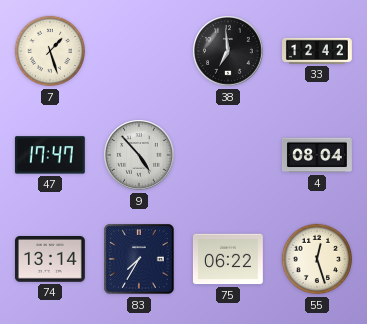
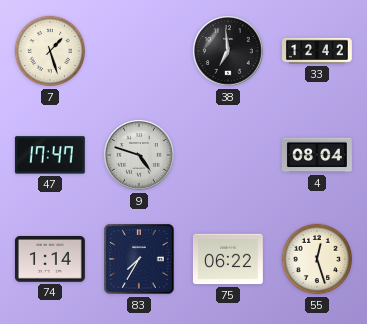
9: 4:53 -> 4:48
74: 13:14 -> 1:14
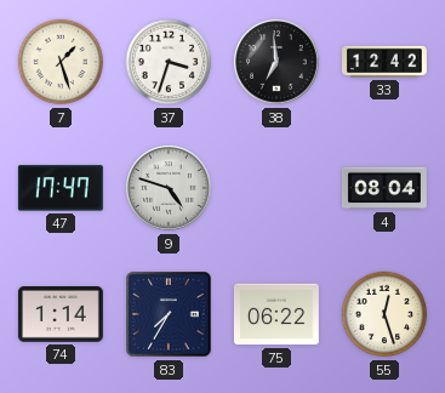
37: none -> 3:33
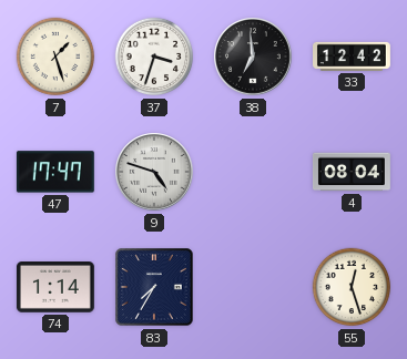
75: 06:22 -> none
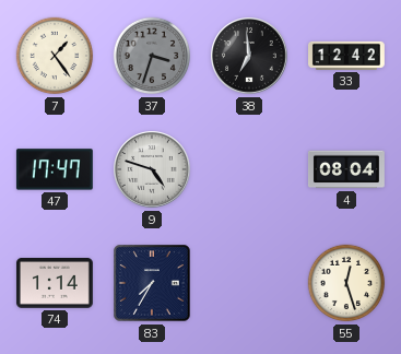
7: 1:27 -> 1:24
37 dial: white -> grey
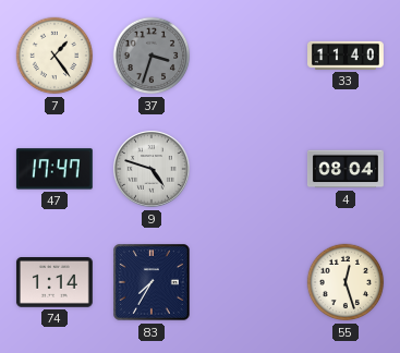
38: 6:59 -> none
33: 12:42 -> 11:40
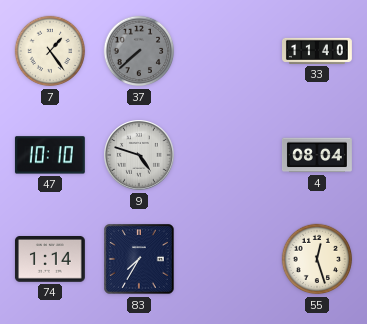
37: 3:33 -> 7:38
47: 17:47 -> 10:10
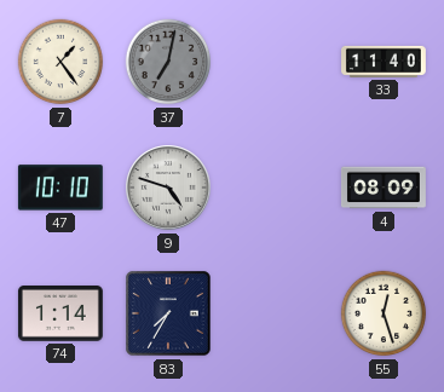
37: 7:38 -> 7:02
4: 08:04 -> 08:09
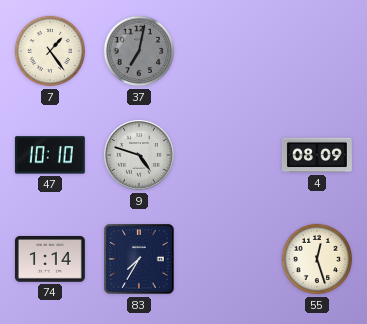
33: 11:40 -> none
